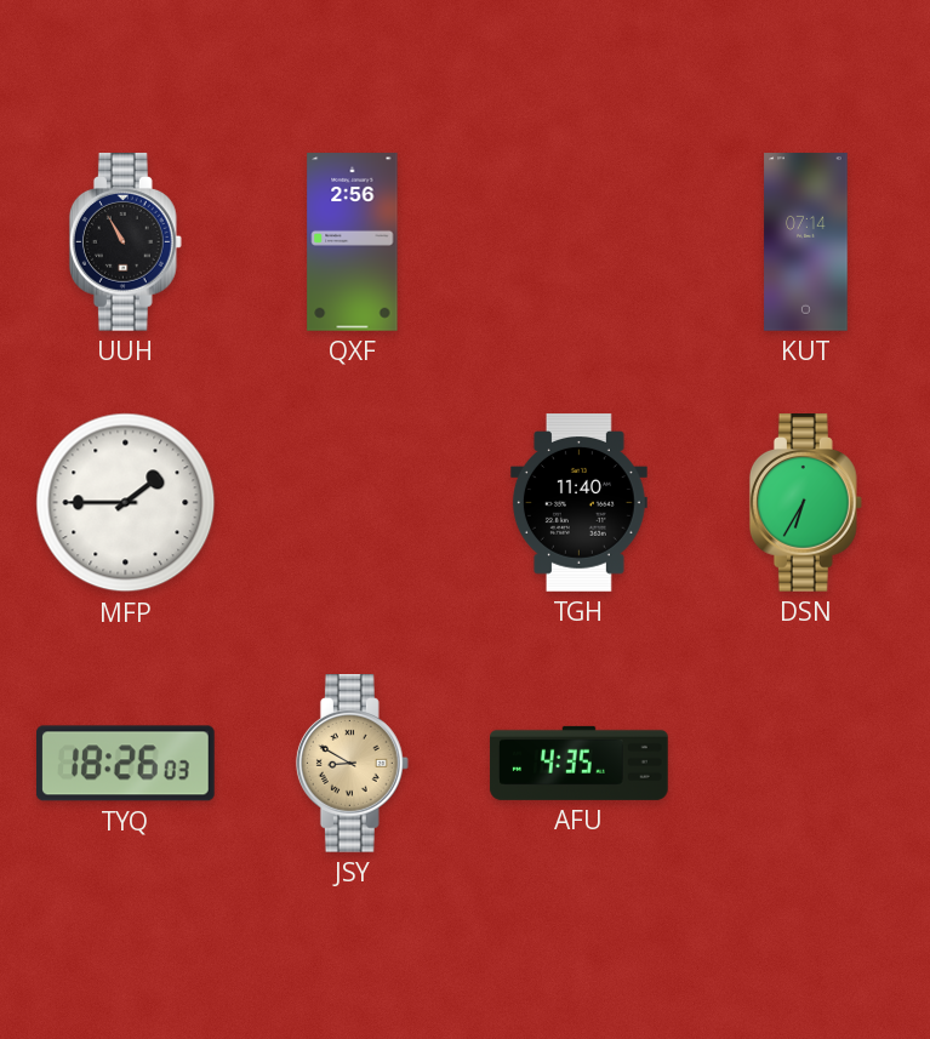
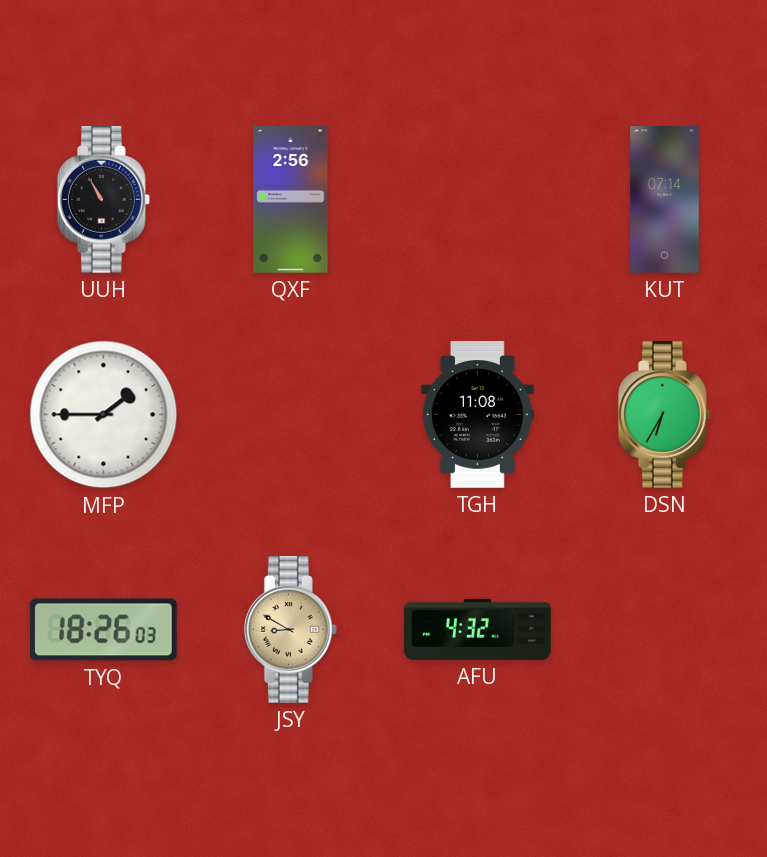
TGH: 11:40 -> 11:08
AFU: 4:35 -> 4:32
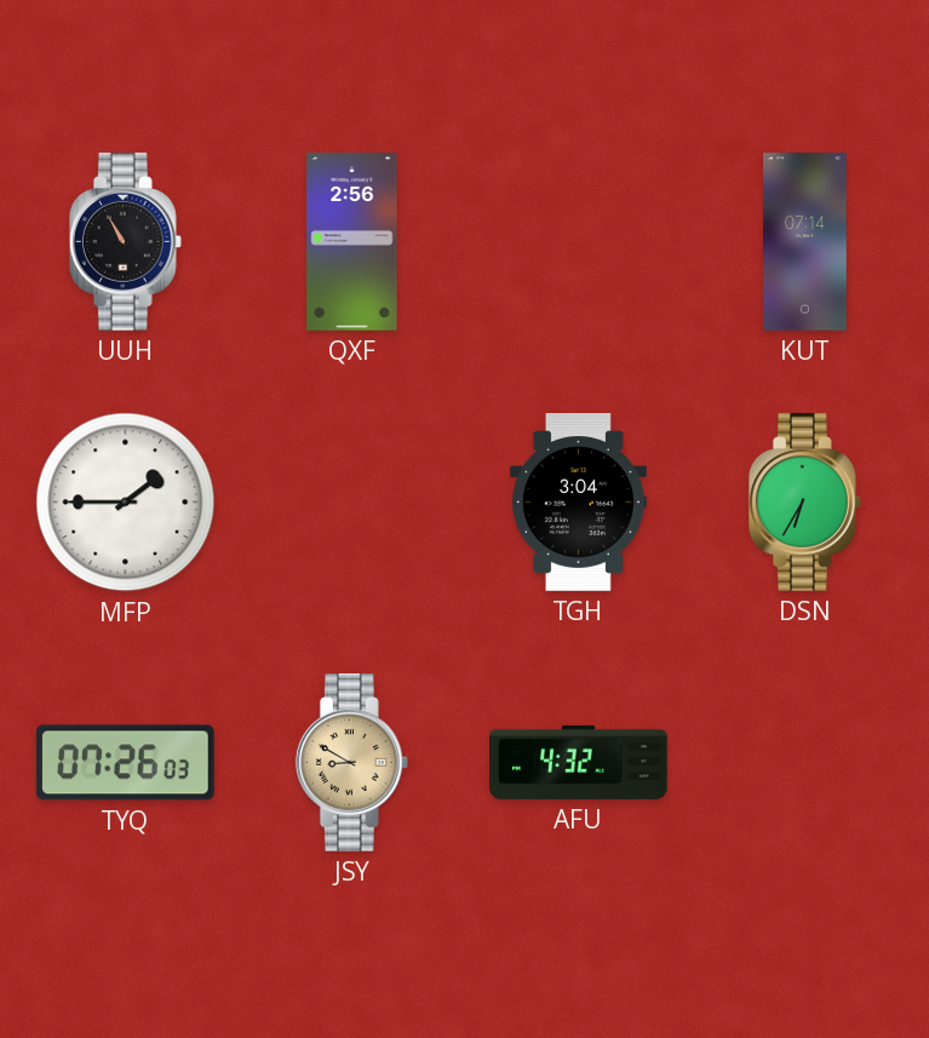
TGH: 11:08 -> 3:04
TYQ: 18:26 -> 07:26
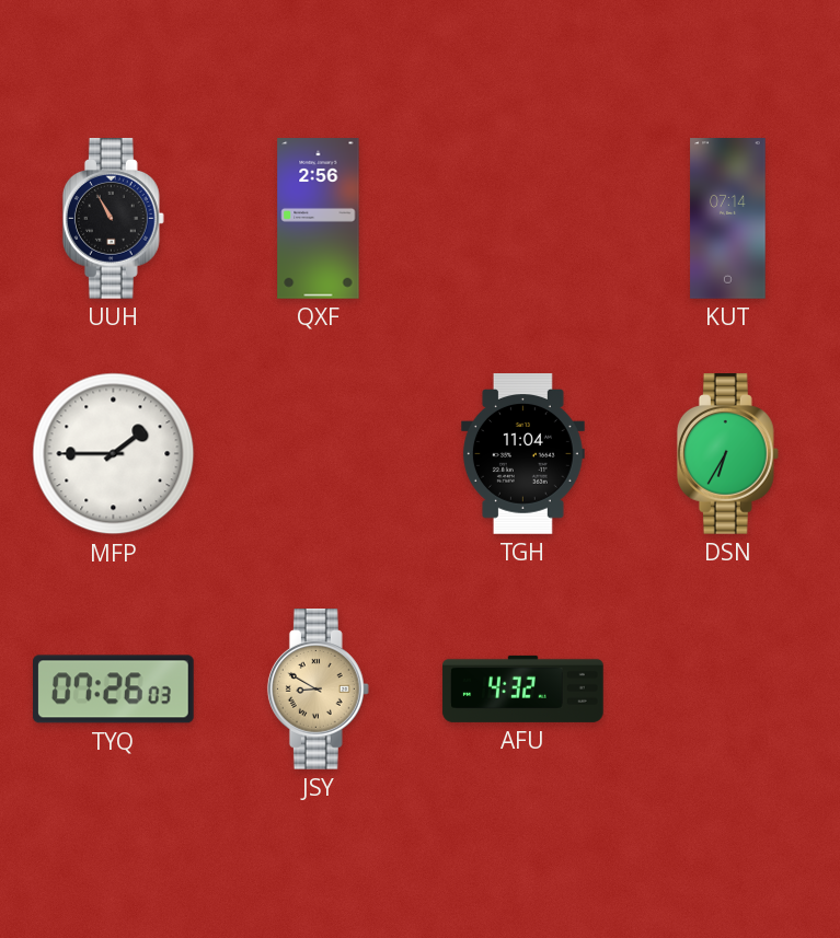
TGH: 3:04 -> 11:04
